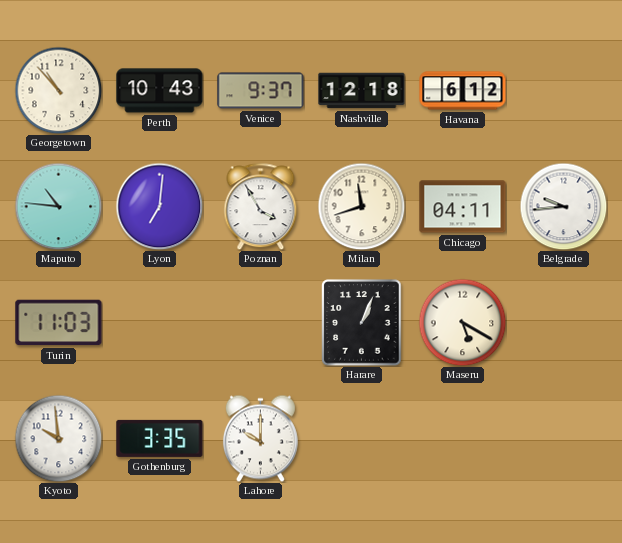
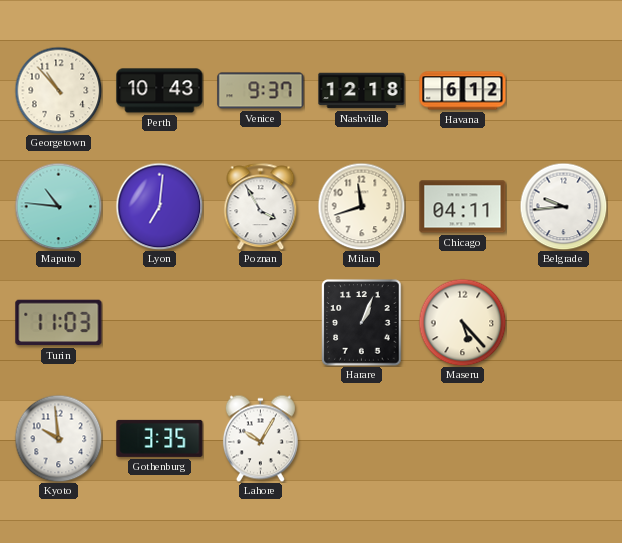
Maseru: 5:20 -> 5:23
Lahore: 10:00 -> 10:05
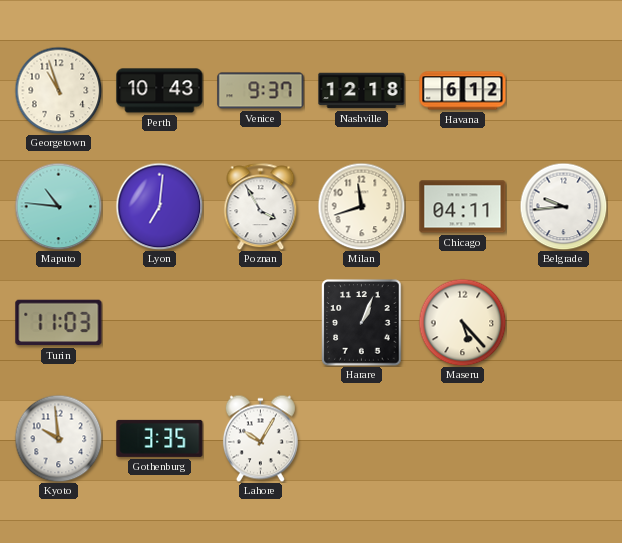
Georgetown: 10:53 -> 10:57
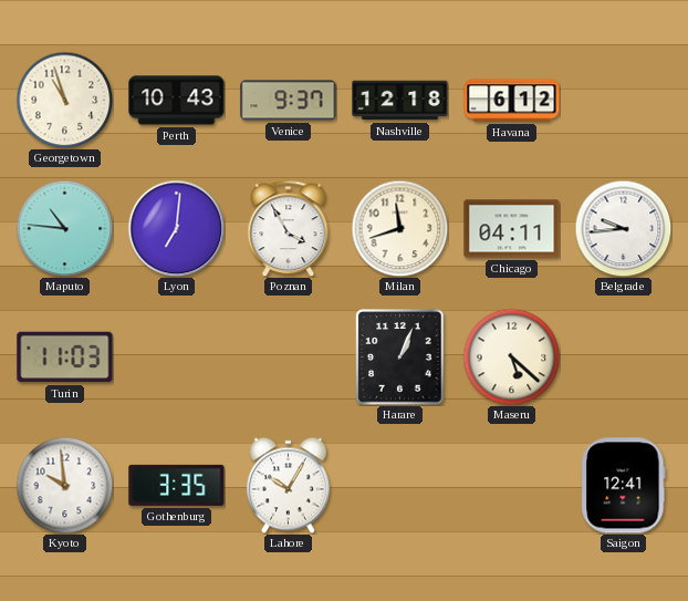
Maseru: 5:23 -> 5:22
Saigon: none -> 12:41
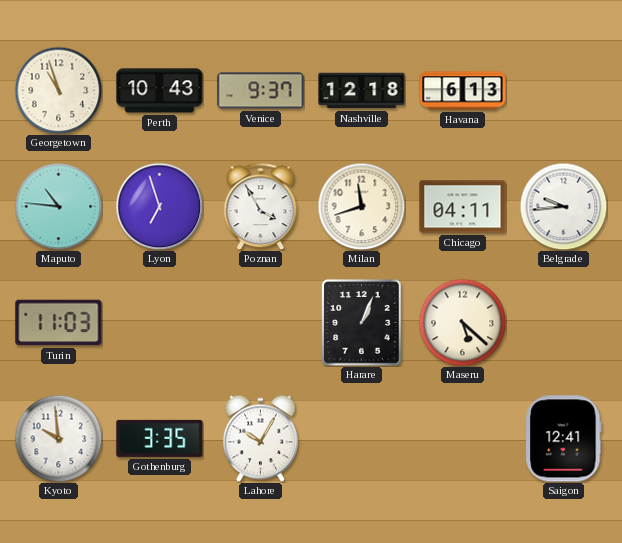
Havana: 6:12 -> 6:13
Lyon: 7:01 -> 6:57
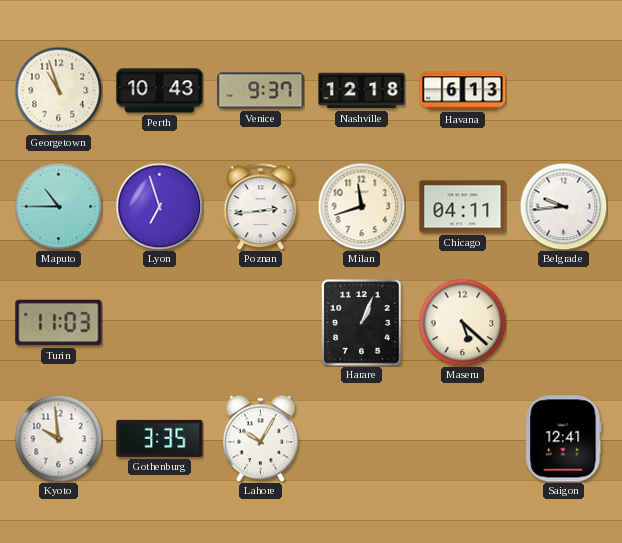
Maputo: 10:46 -> 10:45
Poznan: 3:55 -> 2:44
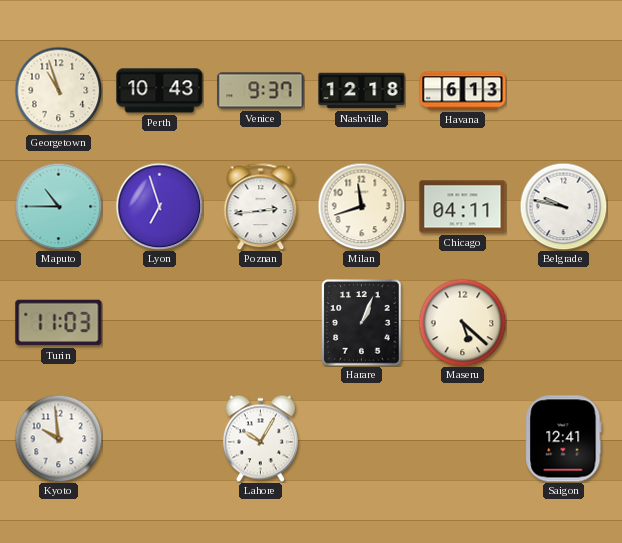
Belgrade: 9:44 -> 9:47
Gothenburg: 3:35 -> none
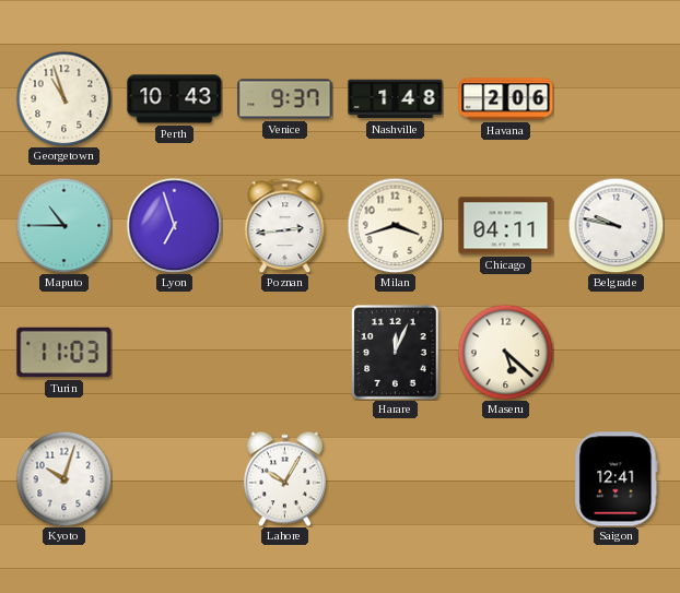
Nashville: 12:18 -> 1:48
Havana: 6:13 -> 2:06
Milan: 11:42 -> 3:42
Harare: 1:04 -> 12:04
Kyoto: 9:59 -> 10:03
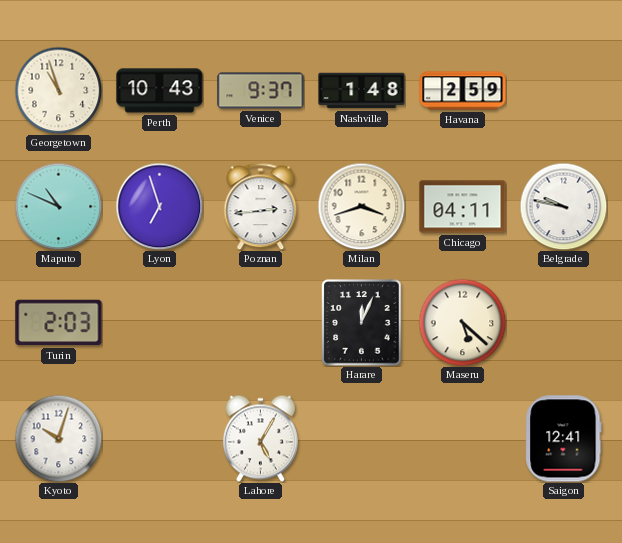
Havana: 2:06 -> 2:59
Maputo: 10:45 -> 10:49
Turin: 11:03 -> 2:03
Lahore: 10:05 -> 5:05
